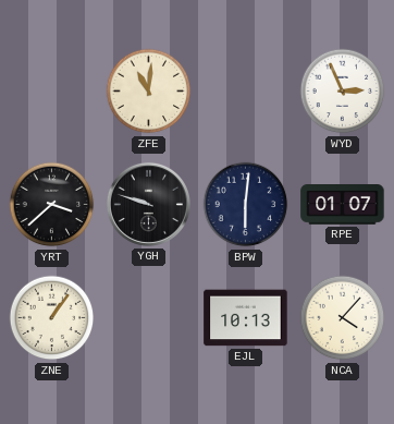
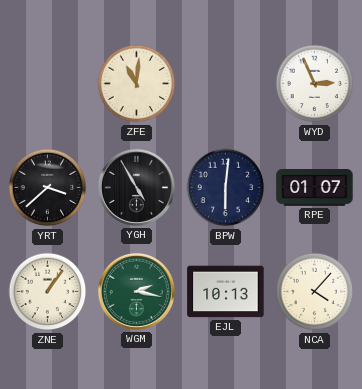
YGH: 9:48 -> 4:55
WGM: none -> 2:17
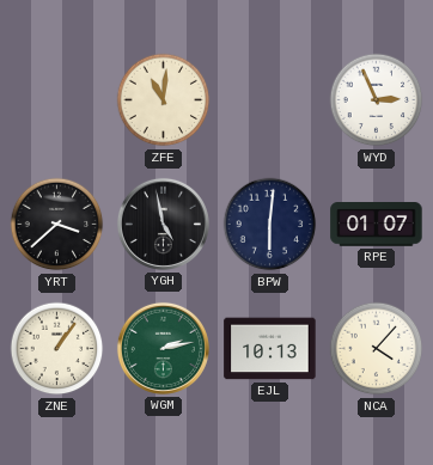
YGH: 4:55 -> 4:58
WGM: 2:17 -> 2:13
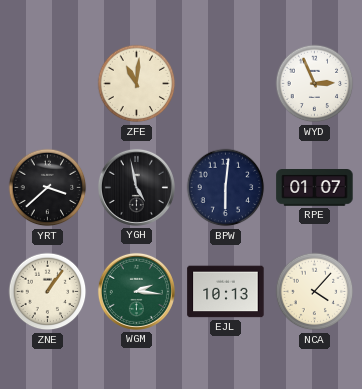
WGM: 2:13 -> 2:16
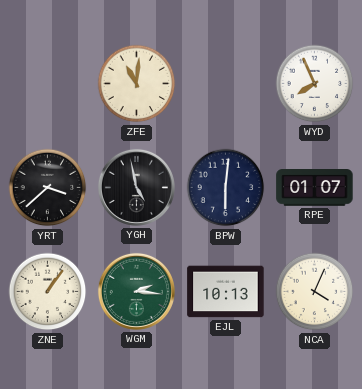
WYD: 2:56 -> 7:56
NCA: 4:07 -> 4:04
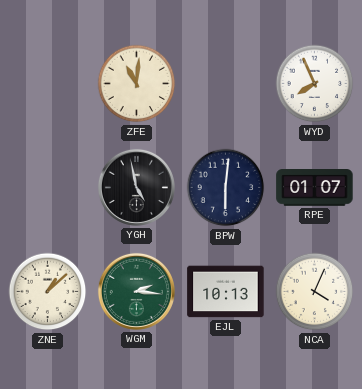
YRT: 3:38 -> none
ZNE: 1:06 -> 1:08
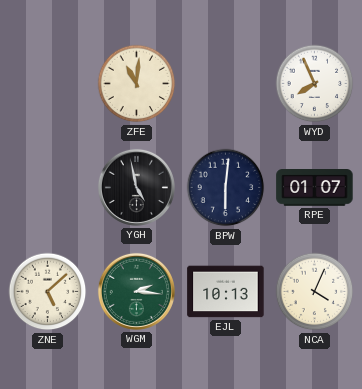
ZNE: 1:08 -> 5:08
